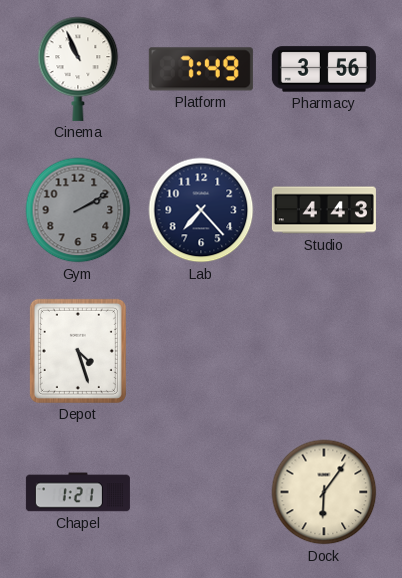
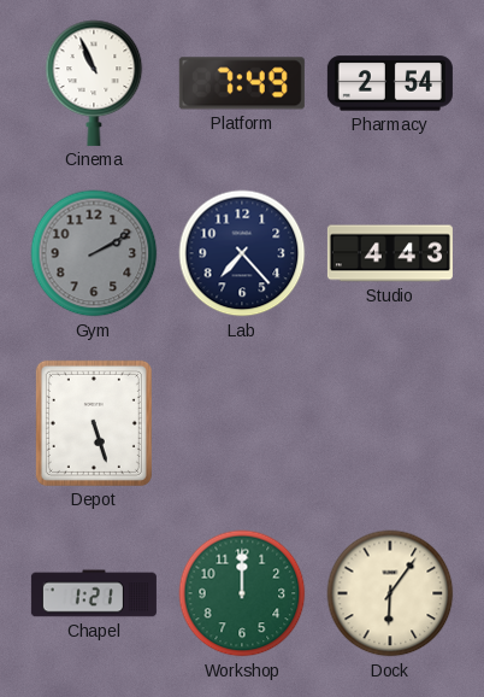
Pharmacy: 3:56 -> 2:54
Depot: 4:27 -> 5:27
Workshop: none -> 12:00
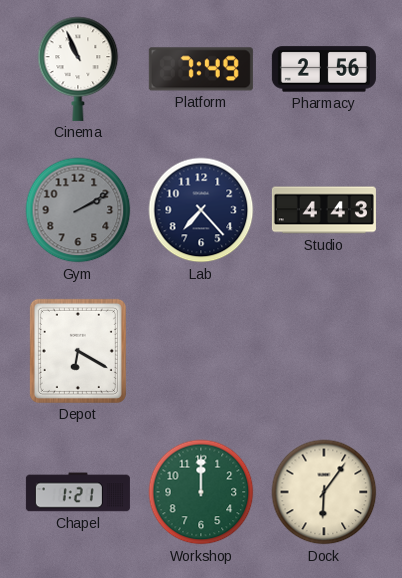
Pharmacy: 2:54 -> 2:56
Depot: 5:27 -> 6:20
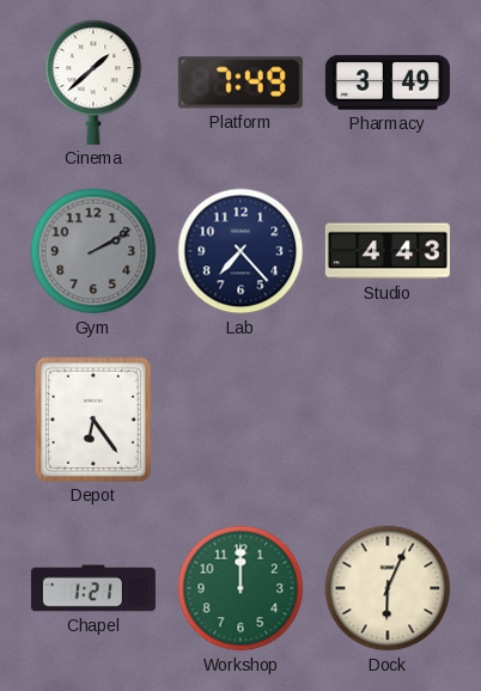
Cinema: 10:56 -> 1:38
Pharmacy: 2:56 -> 3:49
Depot: 6:20 -> 6:24
Dock: 6:06 -> 6:04
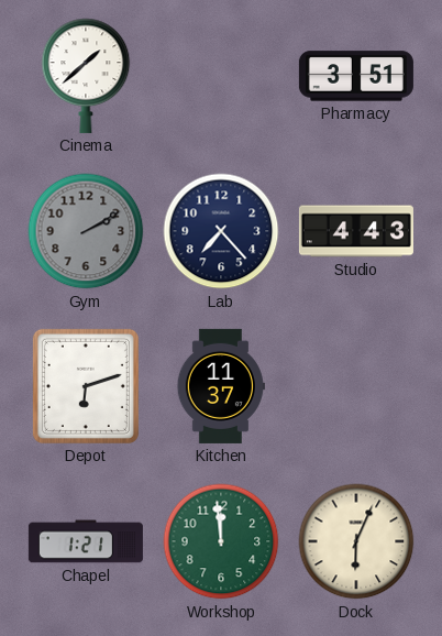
Platform: 7:49 -> none
Pharmacy: 3:49 -> 3:51
Depot: 6:24 -> 6:12
Kitchen: none -> 11:37
Workshop: 12:00 -> 11:59
